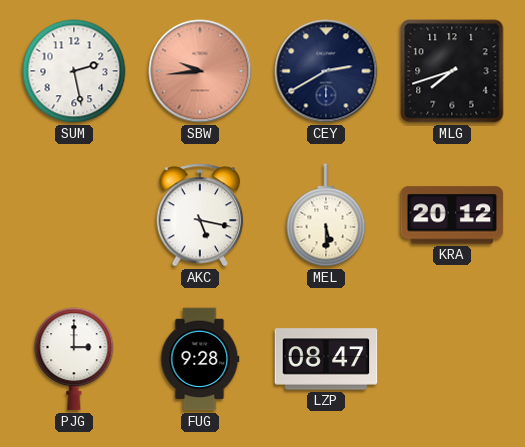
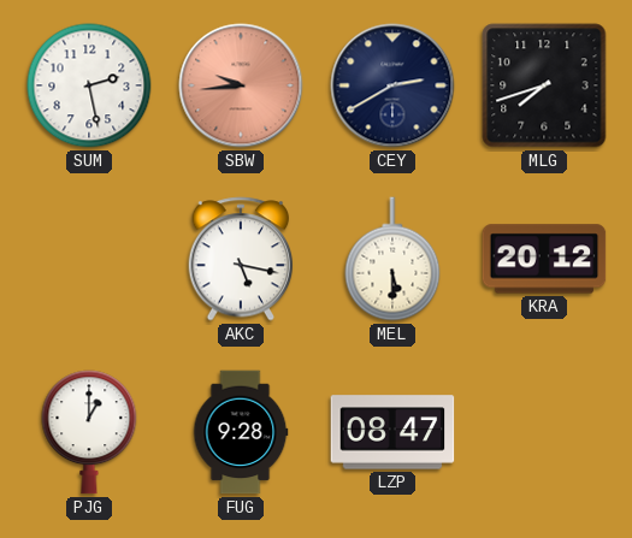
PJG: 3:00 -> 1:00
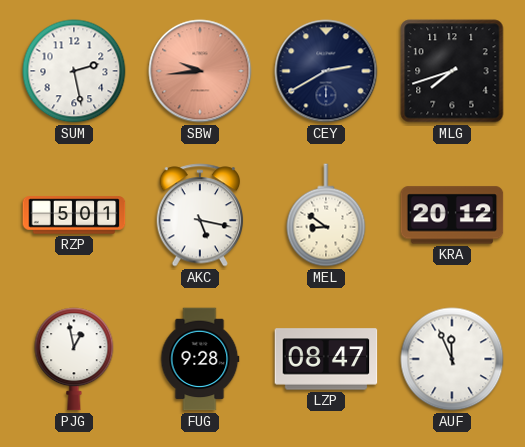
RZP: none -> 5:01
MEL: 5:30 -> 8:51
PJG: 1:00 -> 12:58
AUF: none -> 11:56
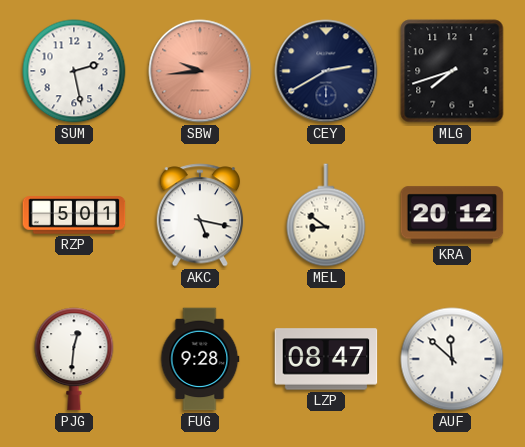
PJG: 12:58 -> 12:31
AUF: 11:56 -> 11:52
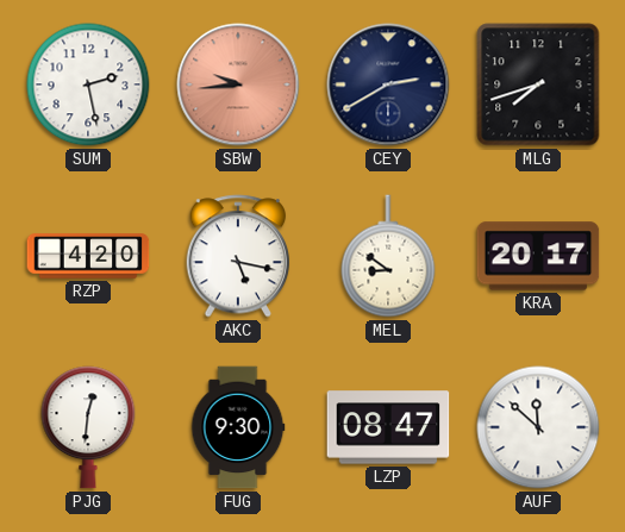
RZP: 5:01 -> 4:20
KRA: 20:12 -> 20:17
FUG: 9:28 -> 9:30
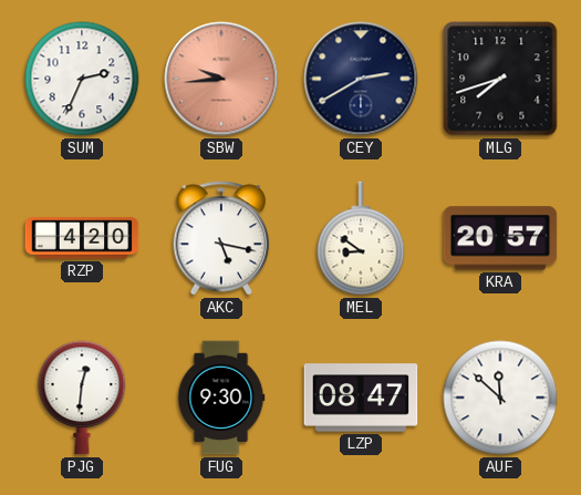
SUM: 2:28 -> 2:34
KRA: 20:17 -> 20:57
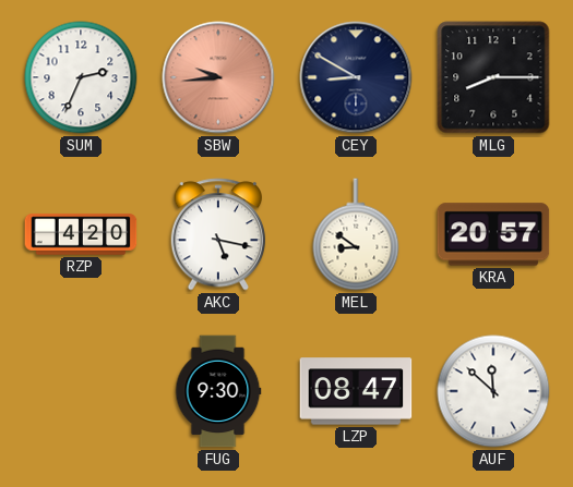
CEY: 2:40 -> 8:50
MLG: 7:42 -> 8:15
PJG: 12:31 -> none
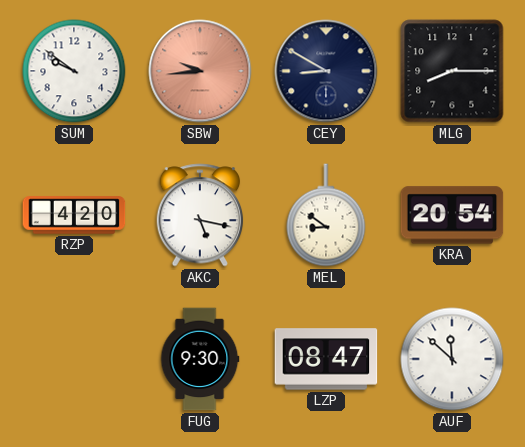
SUM: 2:34 -> 9:51
KRA: 20:57 -> 20:54
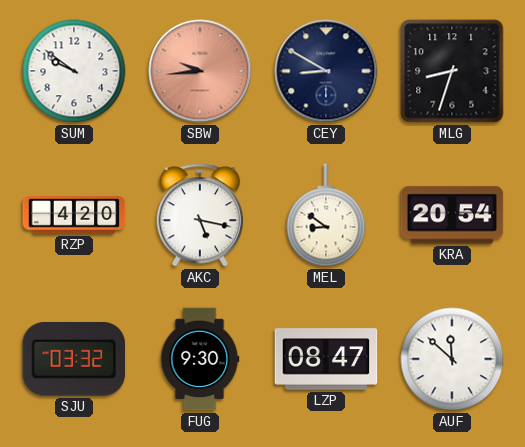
MLG: 8:15 -> 8:33
SJU: none -> 03:32
